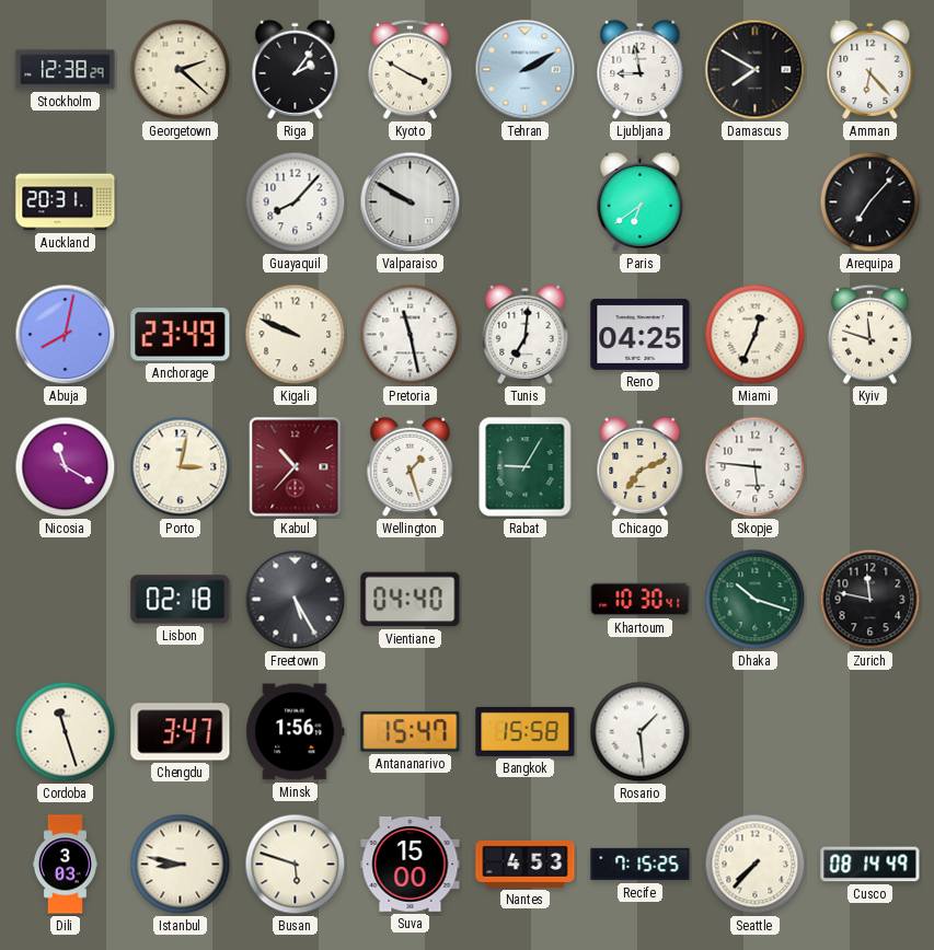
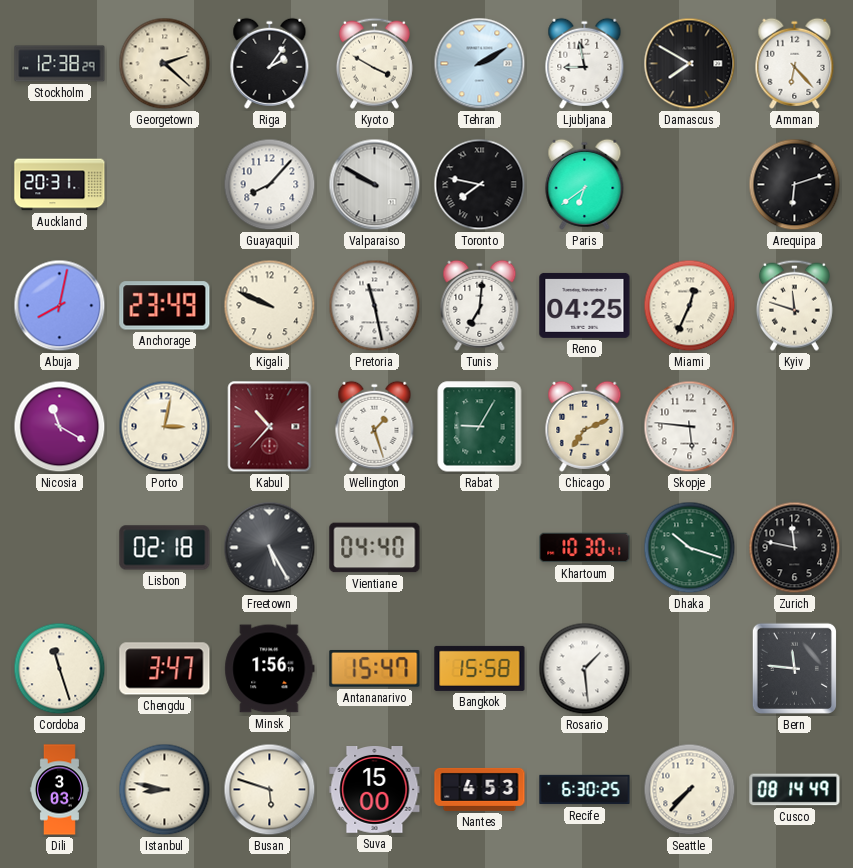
Toronto: none -> 7:47
Arequipa: 7:07 -> 6:12
Bern: none -> 11:46
Recife: 7:15 -> 6:30
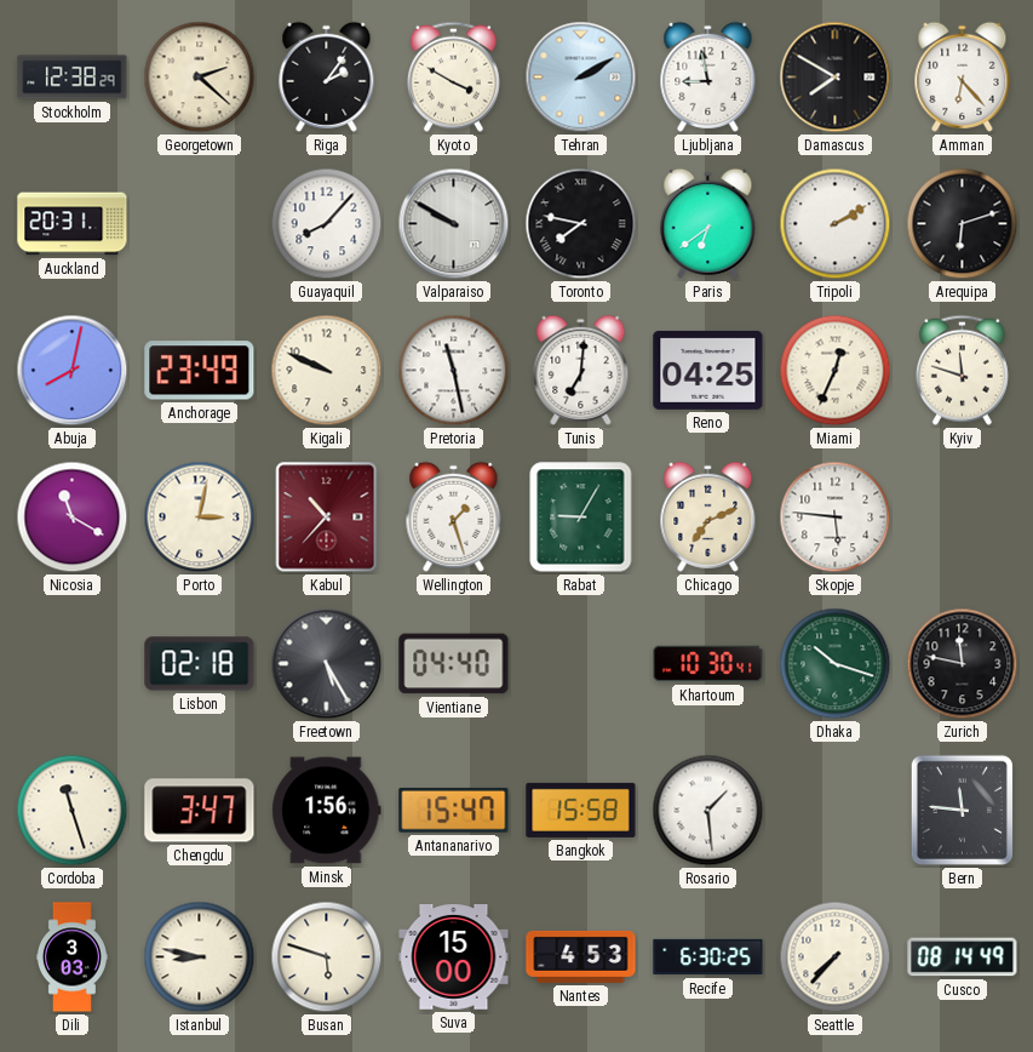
Tripoli: none -> 2:10
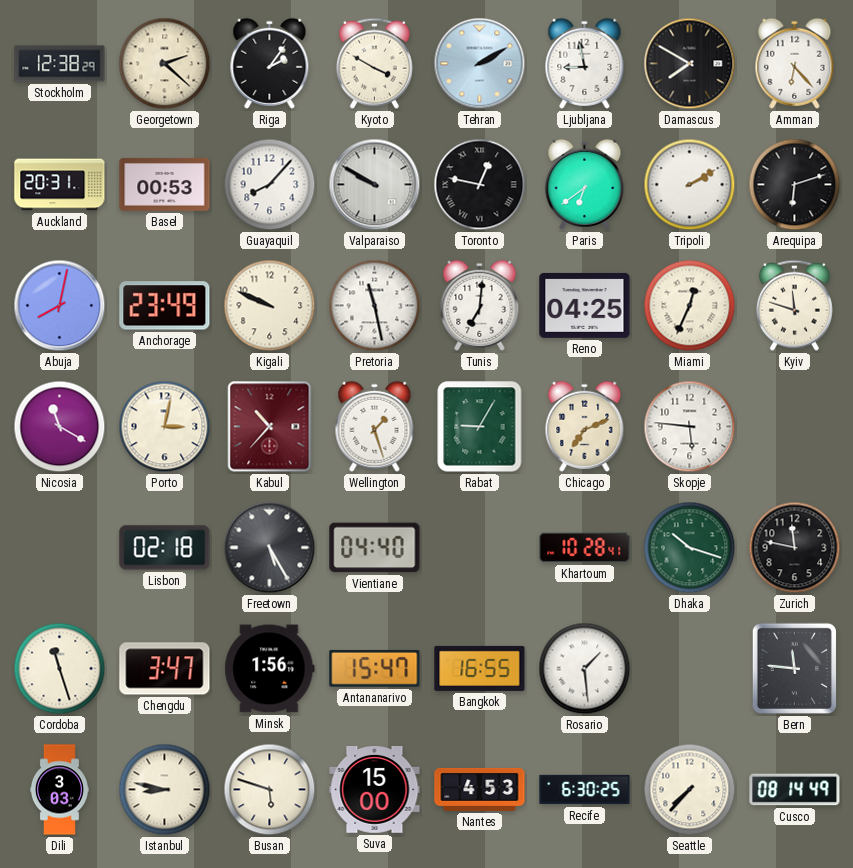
Basel: none -> 00:53
Toronto: 7:47 -> 12:47
Khartoum: 10:30 -> 10:28
Bangkok: 15:58 -> 16:55
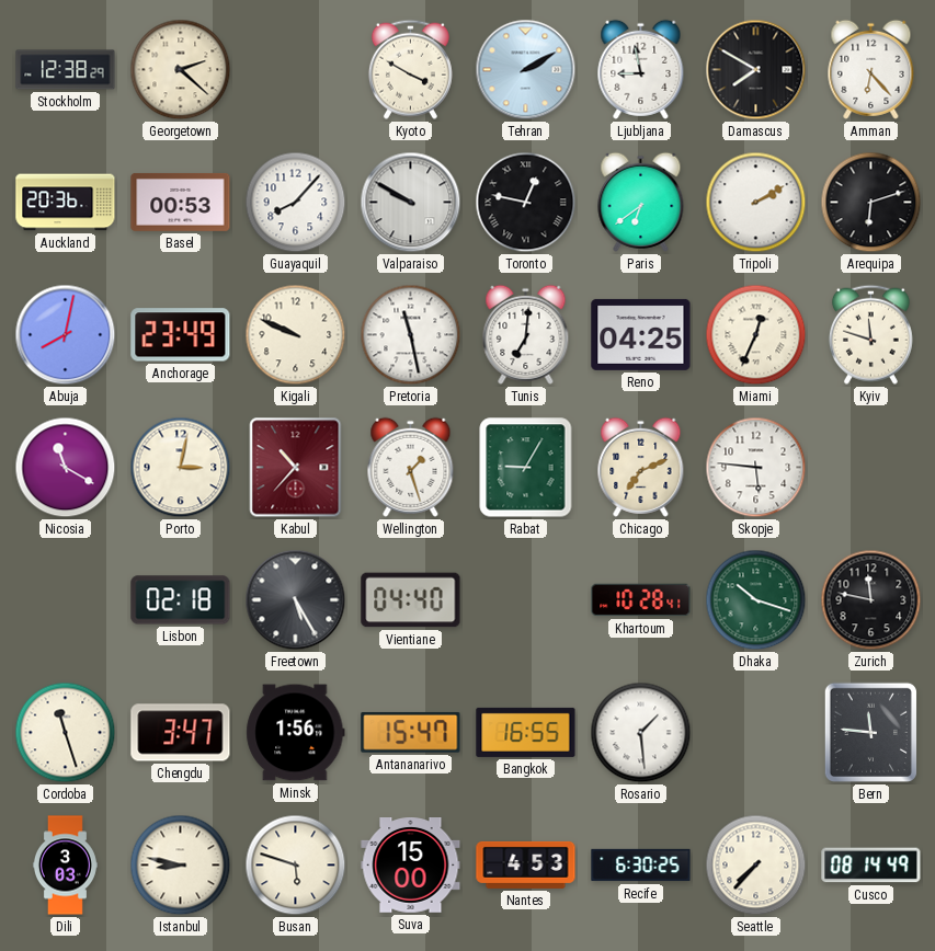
Riga: 2:06 -> none
Auckland: 20:31 -> 20:36
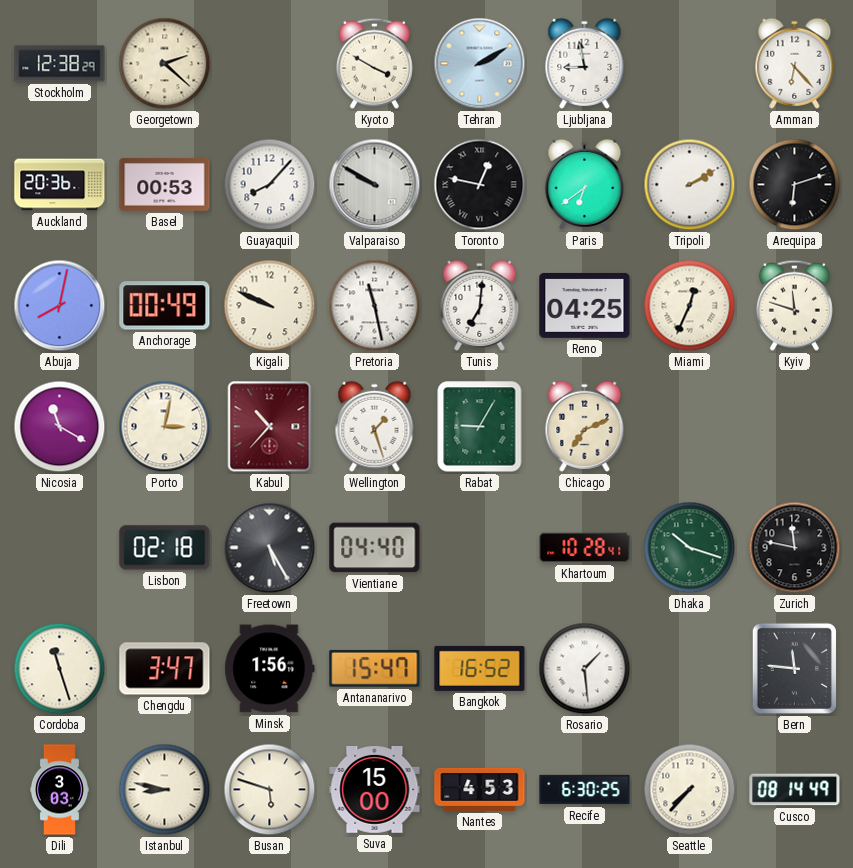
Damascus: 7:50 -> none
Anchorage: 23:49 -> 00:49
Skopje: 5:46 -> none
Bangkok: 16:55 -> 16:52
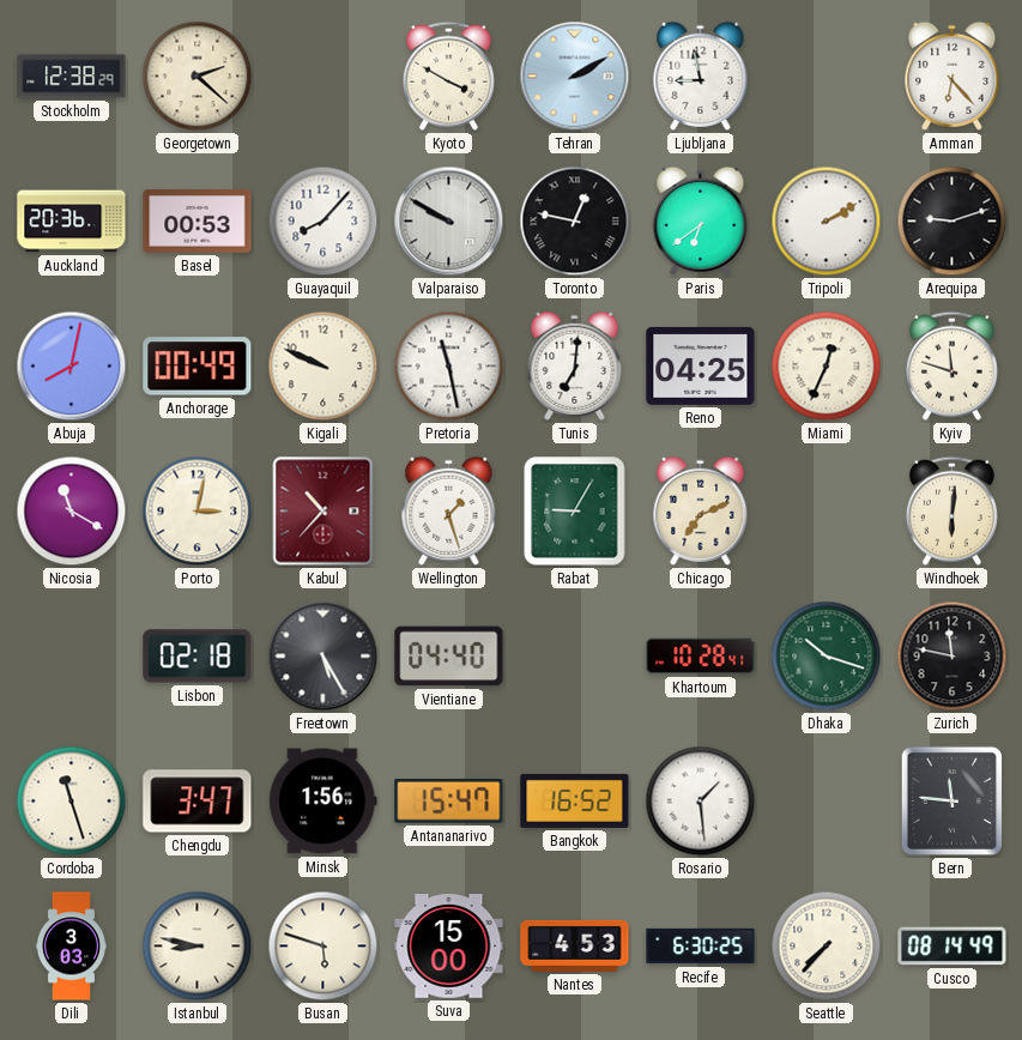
Arequipa: 6:12 -> 9:12
Windhoek: none -> 6:01
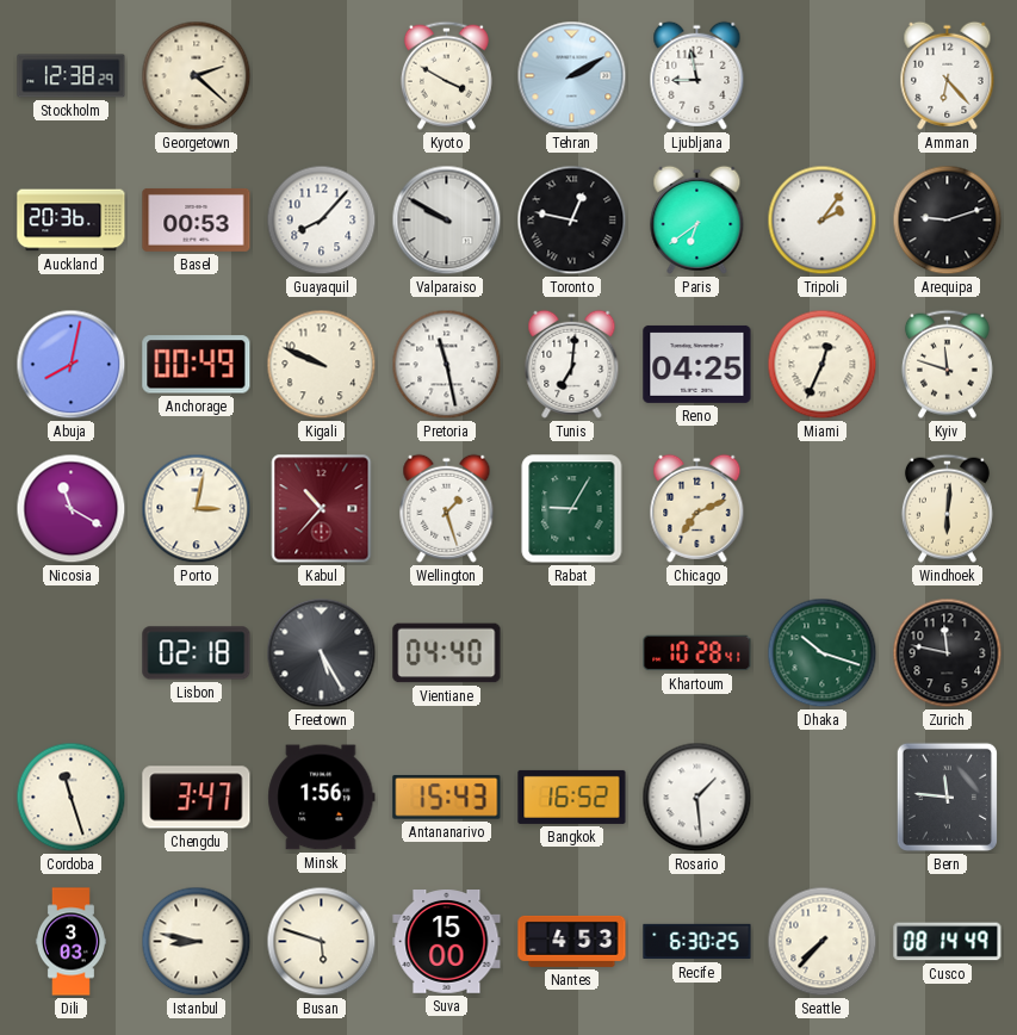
Tripoli: 2:10 -> 2:06
Antananarivo: 15:47 -> 15:43
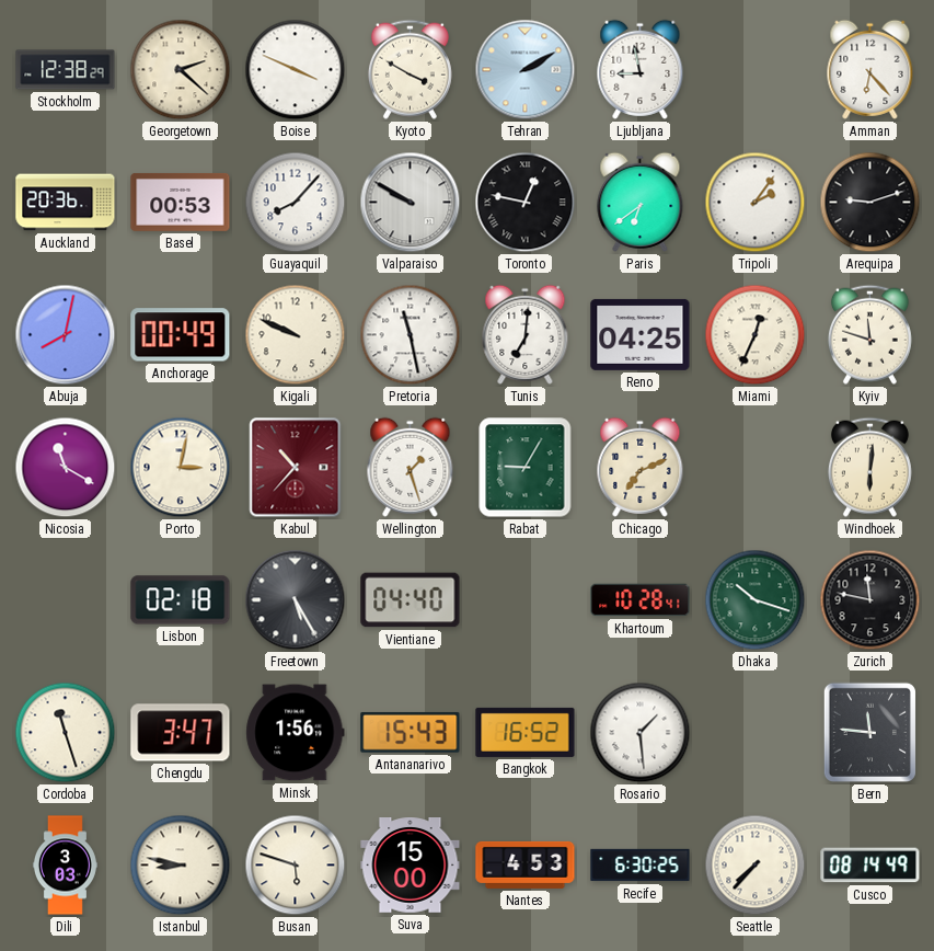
Boise: none -> 3:49
